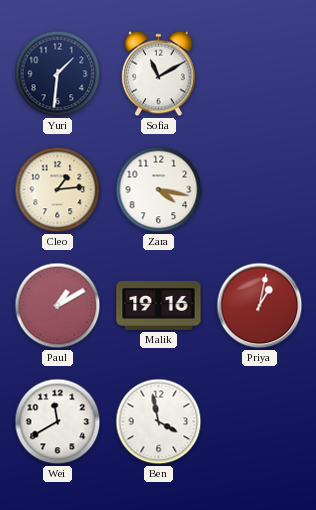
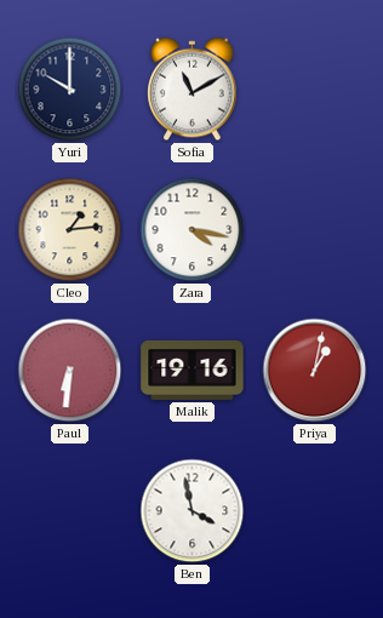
Yuri: 1:31 -> 10:00
Paul: 1:10 -> 6:31
Wei: 11:40 -> none
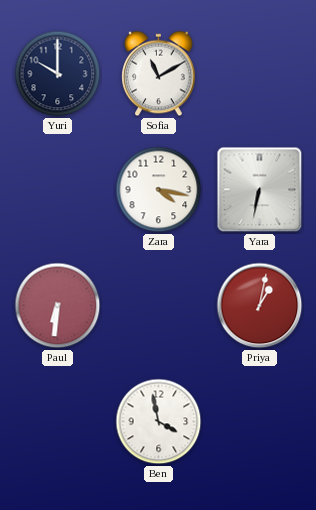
Cleo: 1:14 -> none
Yara: none -> 6:32
Malik: 19:16 -> none
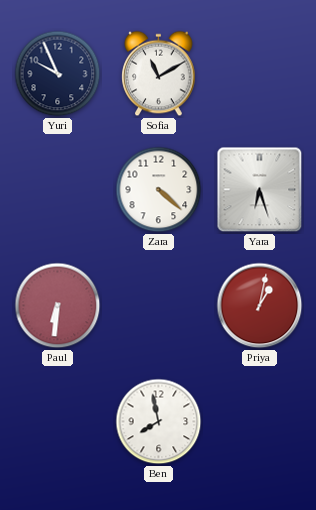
Yuri: 10:00 -> 9:56
Zara: 4:17 -> 4:22
Yara: 6:32 -> 6:27
Ben: 3:58 -> 7:58
